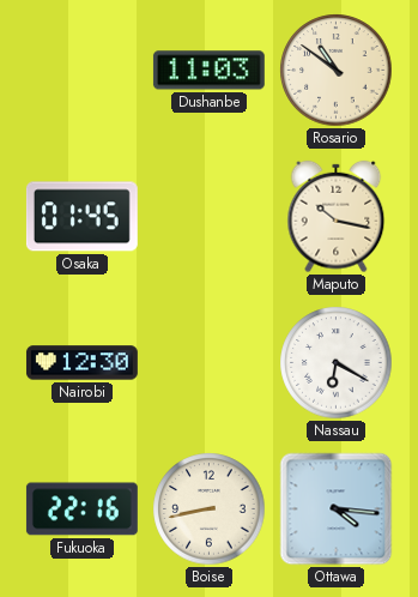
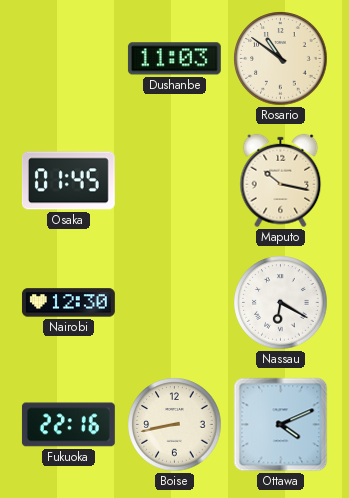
Ottawa: 4:16 -> 4:11
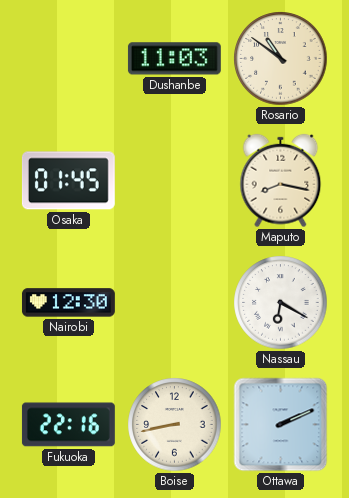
Maputo: 10:17 -> 8:17
Ottawa: 4:11 -> 2:11
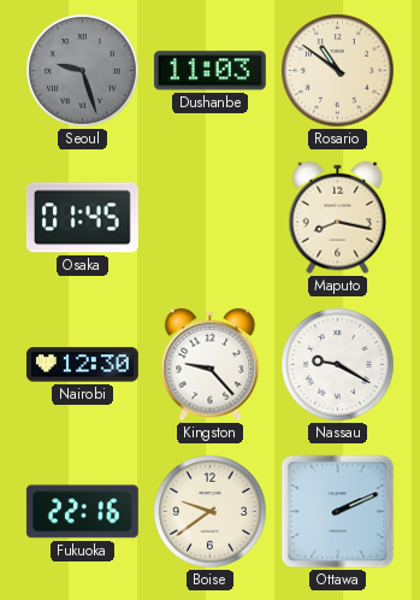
Seoul: none -> 9:27
Kingston: none -> 9:23
Nassau: 6:20 -> 9:20
Boise: 8:43 -> 9:39
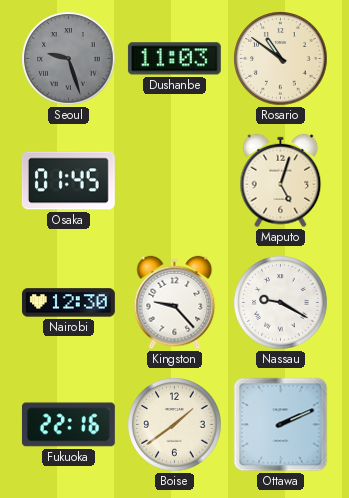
Maputo: 8:17 -> 5:03
Boise: 9:39 -> 1:39
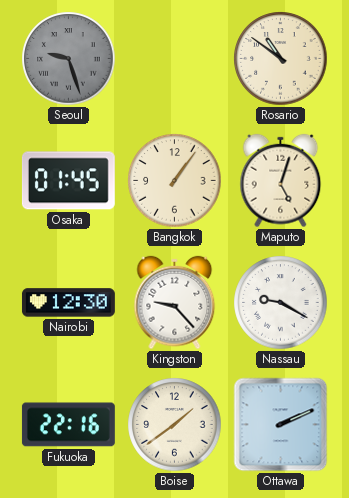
Dushanbe: 11:03 -> none
Bangkok: none -> 1:06
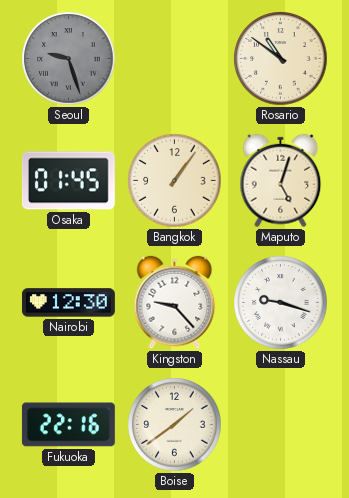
Nassau: 9:20 -> 9:18
Ottawa: 2:11 -> none
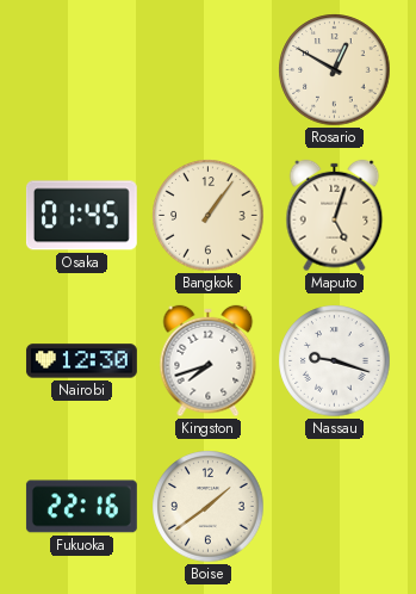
Seoul: 9:27 -> none
Rosario: 10:51 -> 12:50
Kingston: 9:23 -> 7:42
